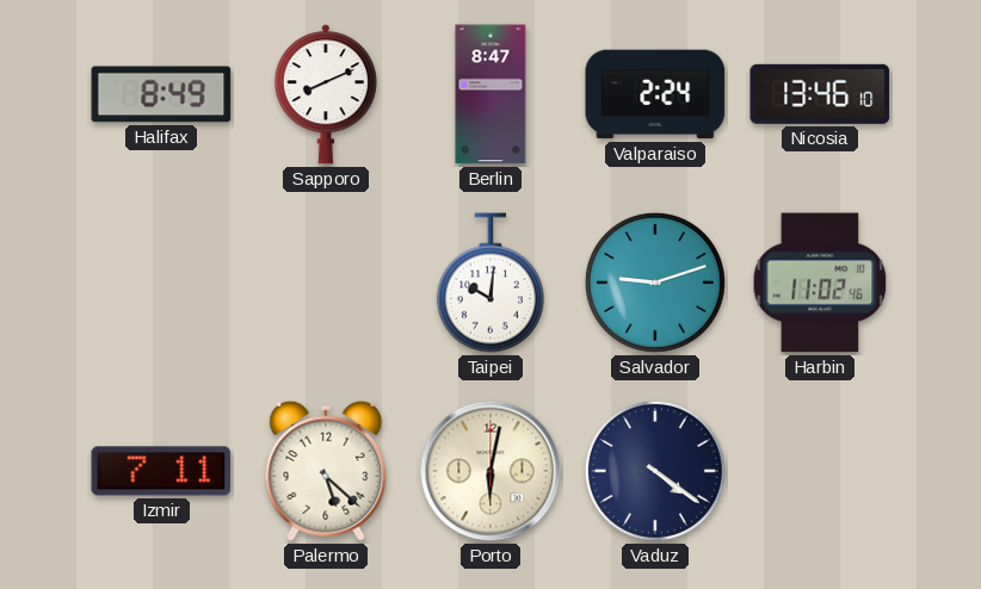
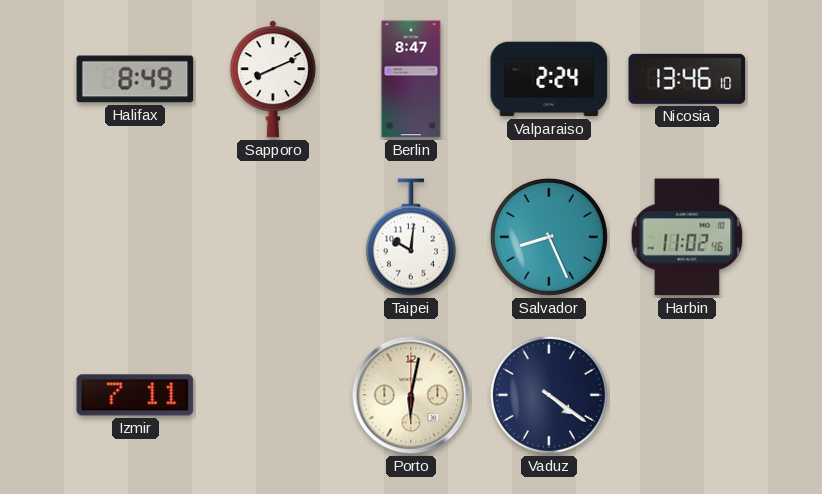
Salvador: 9:12 -> 8:26
Palermo: 5:22 -> none
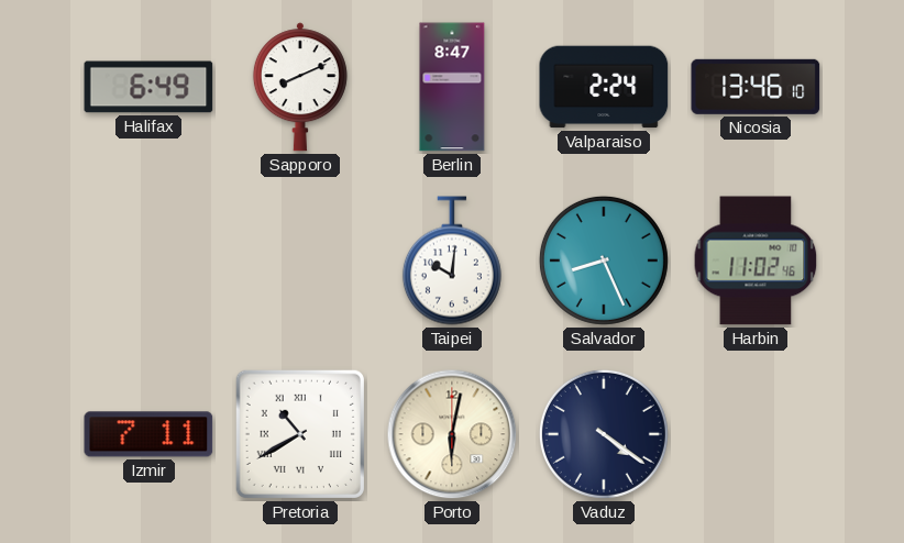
Halifax: 8:49 -> 6:49
Pretoria: none -> 10:40
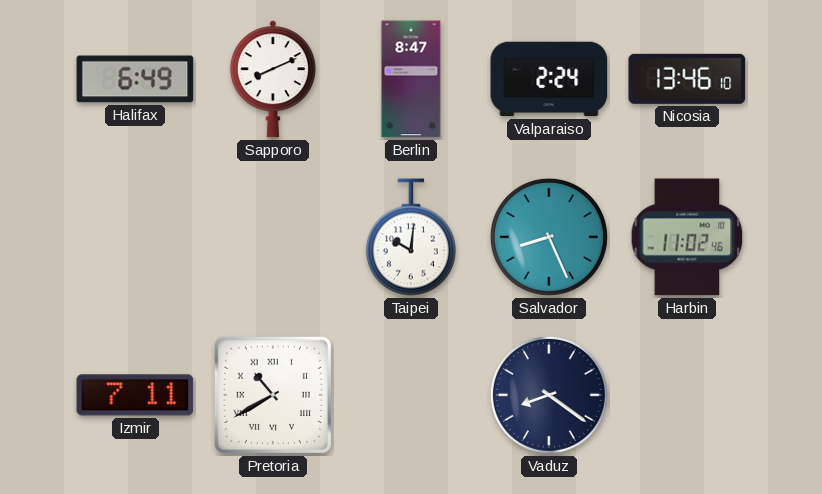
Porto: 6:02 -> none
Vaduz: 4:21 -> 8:21
